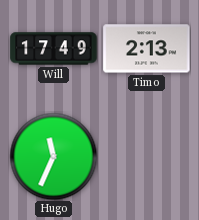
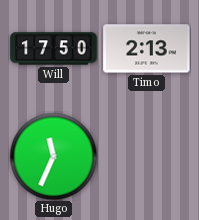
Will: 17:49 -> 17:50
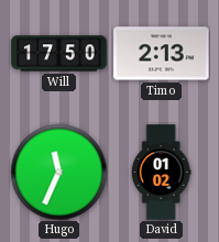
David: none -> 01:02
